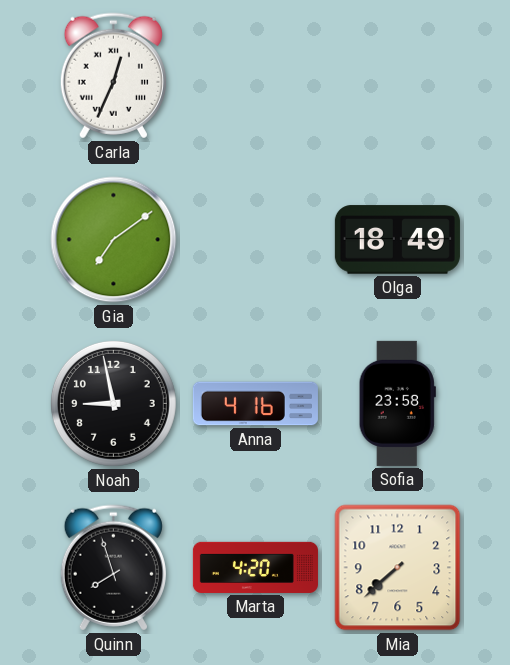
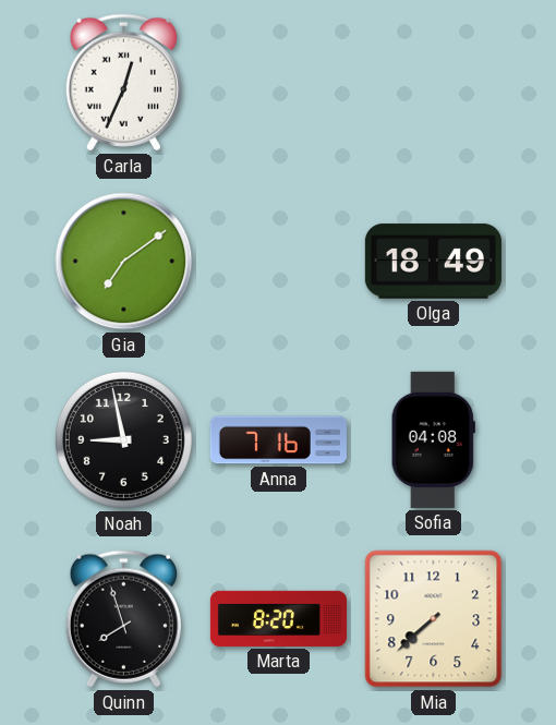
Anna: 4:16 -> 7:16
Sofia: 23:58 -> 04:08
Marta: 4:20 -> 8:20
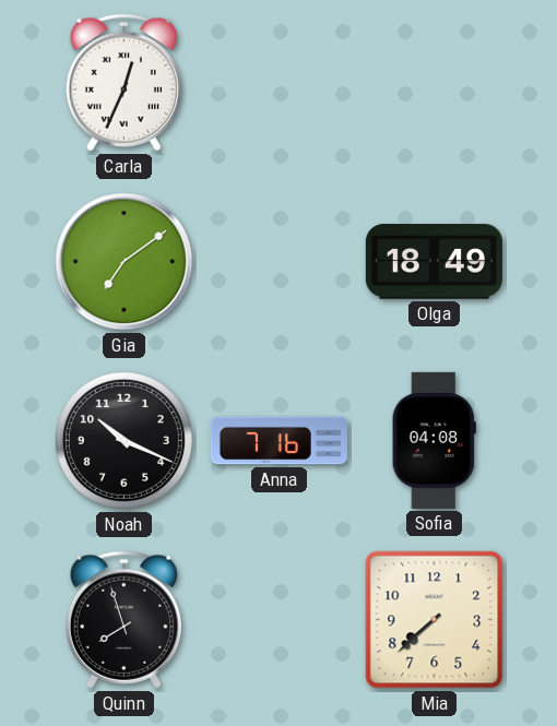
Noah: 8:58 -> 10:19
Marta: 8:20 -> none
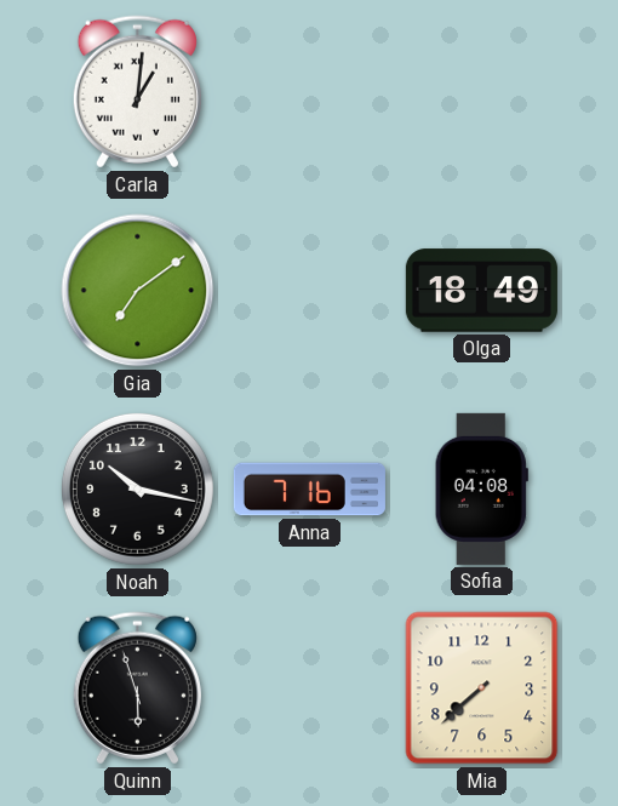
Carla: 12:34 -> 1:01
Noah: 10:19 -> 10:17
Quinn: 7:57 -> 5:57
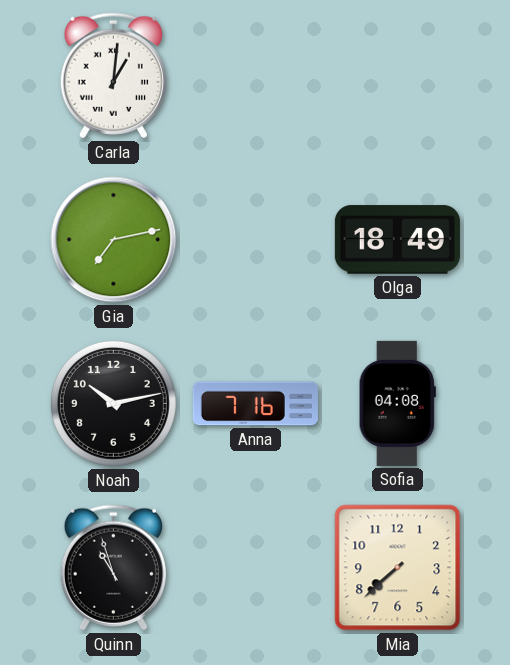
Gia: 7:09 -> 7:13
Noah: 10:17 -> 10:13
Quinn: 5:57 -> 10:57
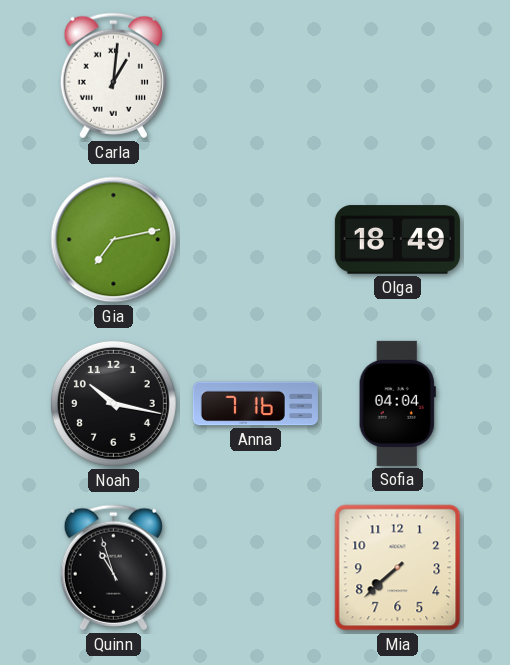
Noah: 10:13 -> 10:17
Sofia: 04:08 -> 04:04
